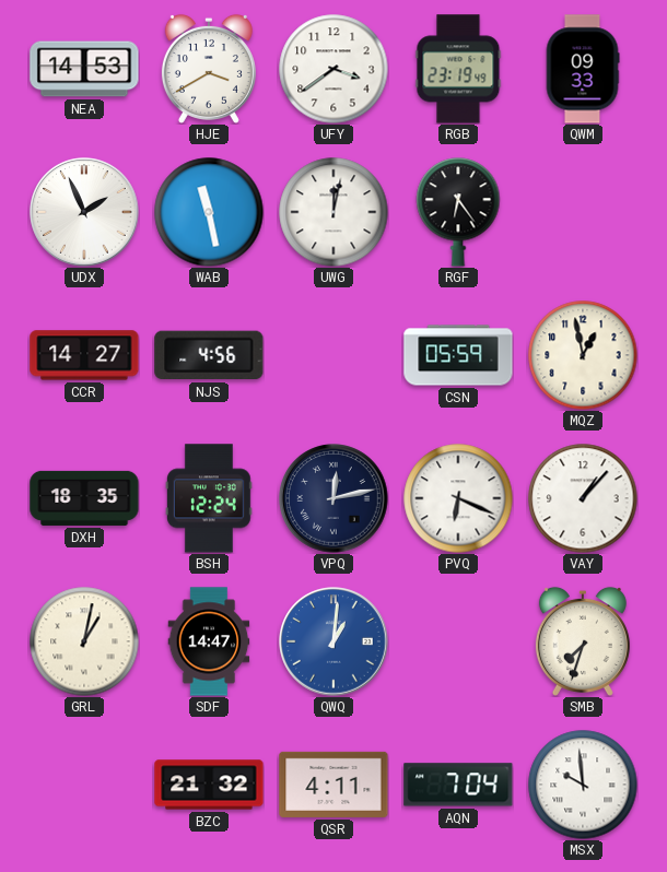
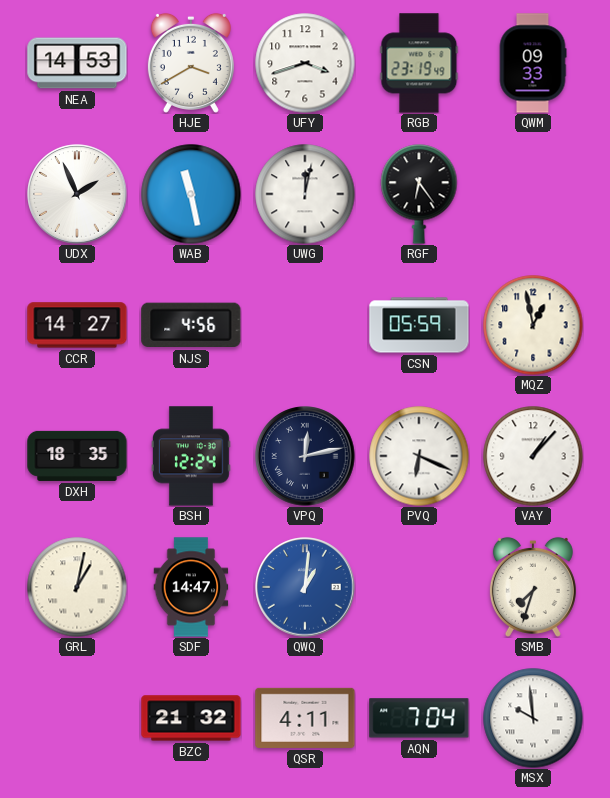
UFY: 3:39 -> 3:42
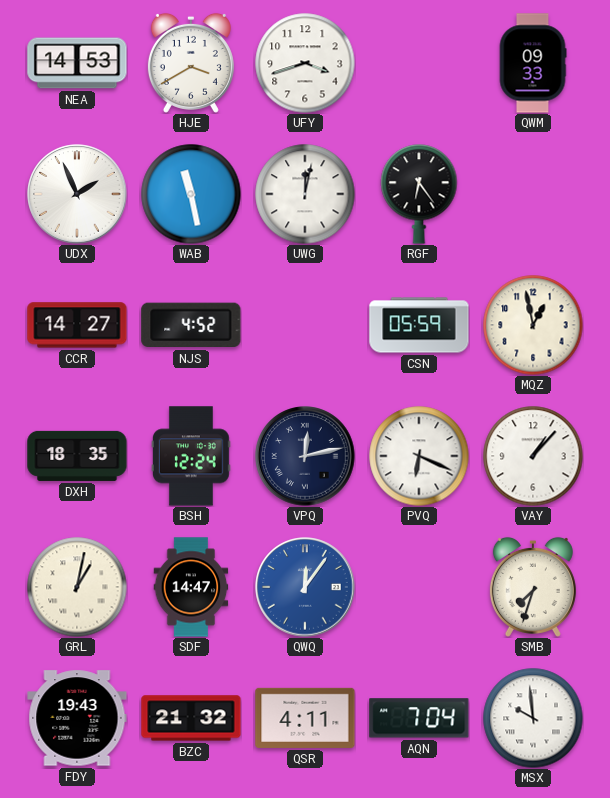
RGB: 23:19 -> none
NJS: 4:56 -> 4:52
QWQ: 1:01 -> 12:06
FDY: none -> 19:43
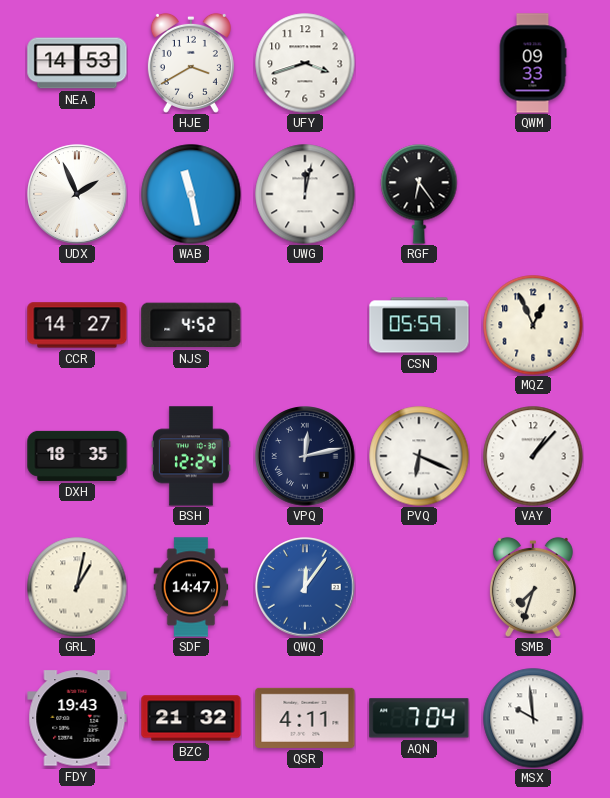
MQZ: 12:58 -> 12:56
